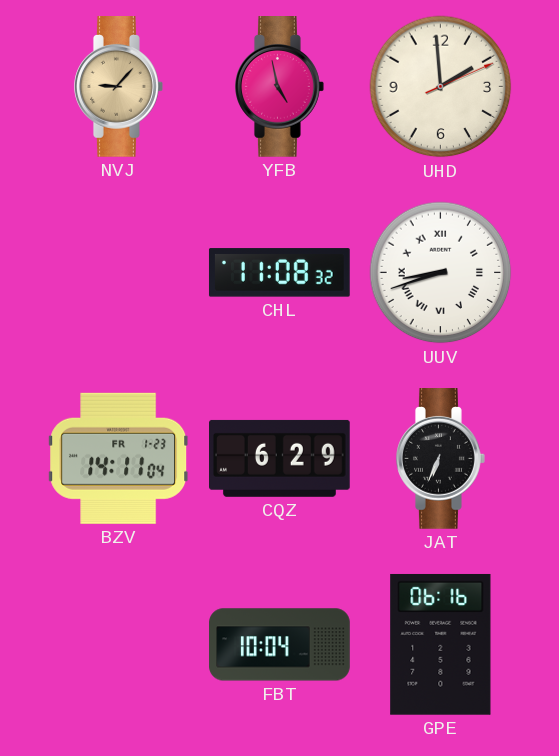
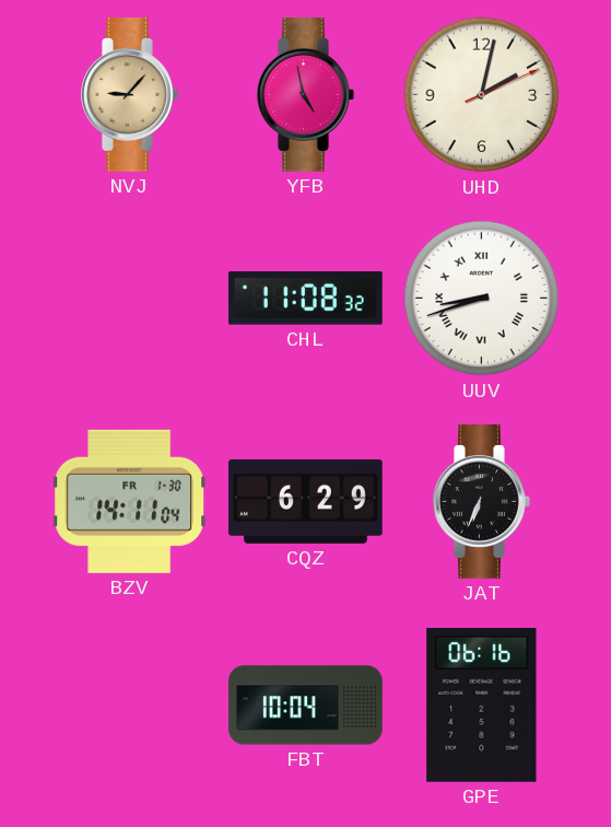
UHD: 1:59 -> 2:02
BZV date: FR 1-23 -> FR 1-30
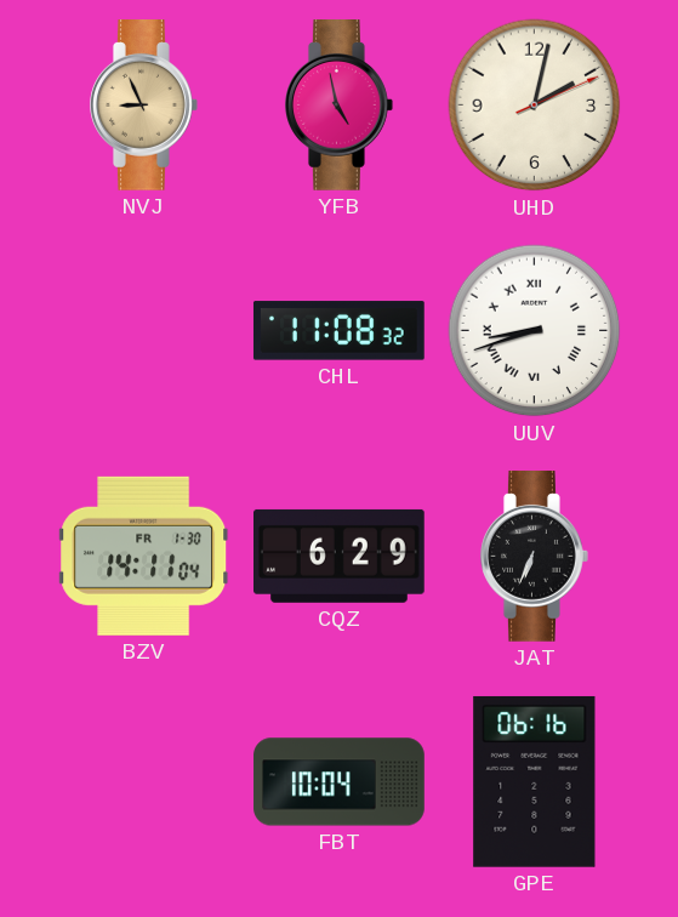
NVJ: 9:07 -> 8:56
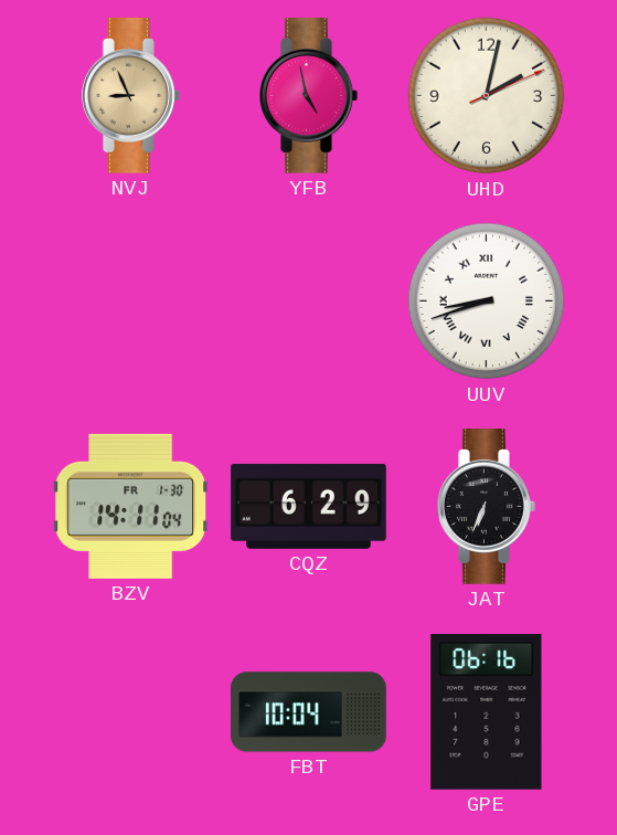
CHL: 11:08 -> none
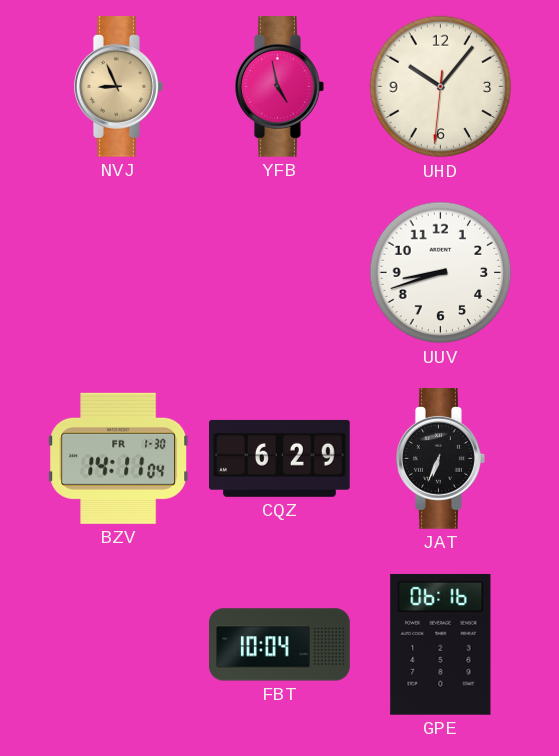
UHD: 2:02 -> 10:06
UUV numerals: Roman -> Arabic
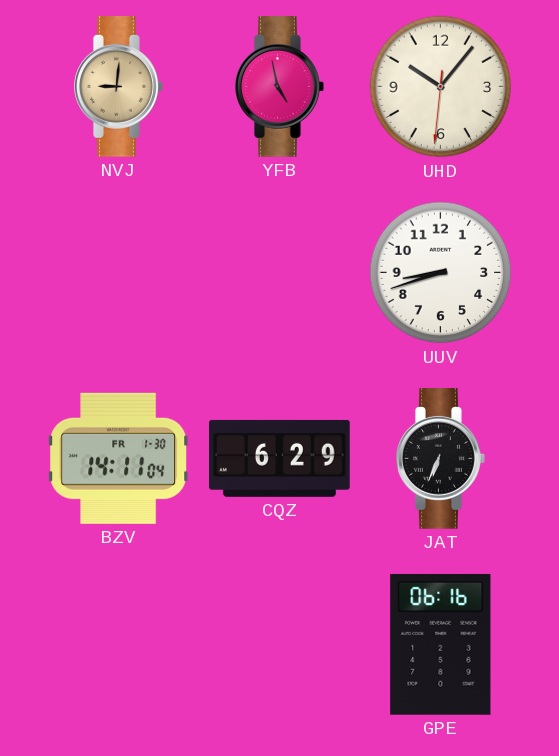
NVJ: 8:56 -> 9:01
FBT: 10:04 -> none
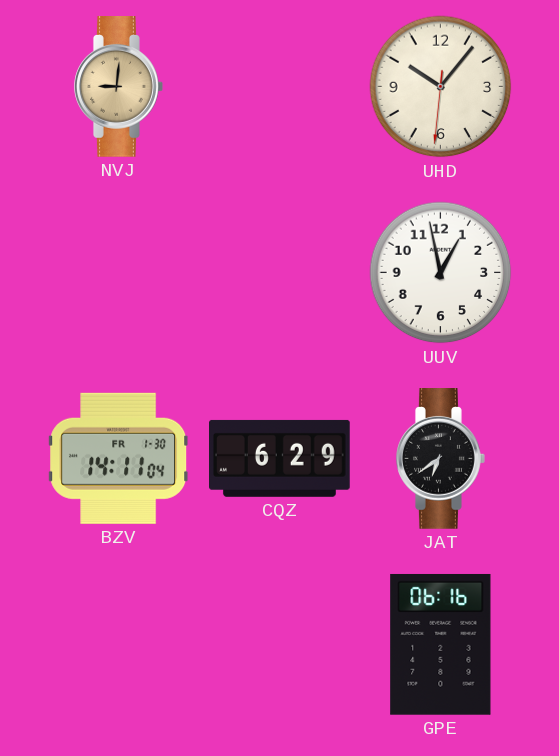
YFB: 4:58 -> none
UUV: 8:42 -> 12:58
JAT: 6:34 -> 6:39
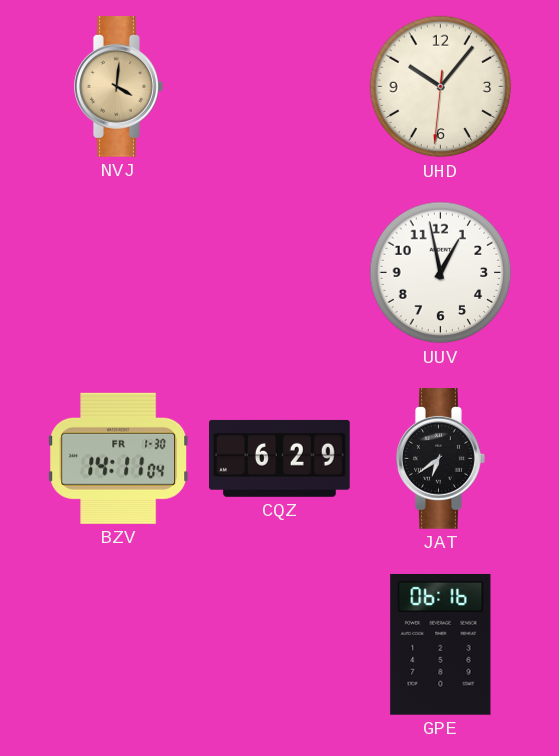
NVJ: 9:01 -> 4:01
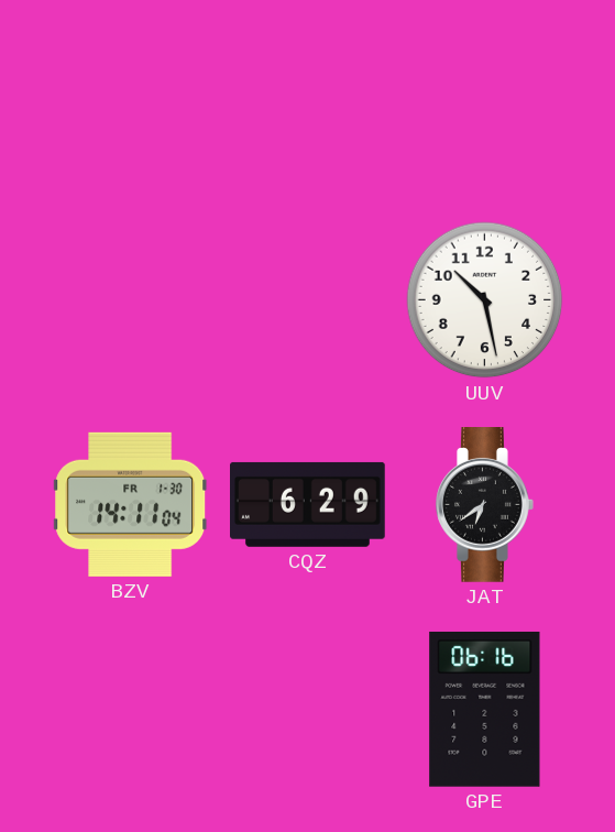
NVJ: 4:01 -> none
UHD: 10:06 -> none
UUV: 12:58 -> 10:28
